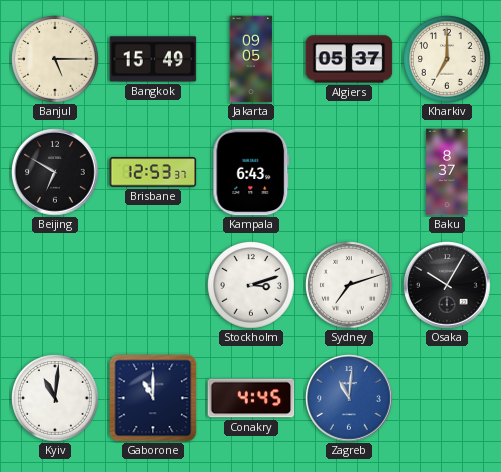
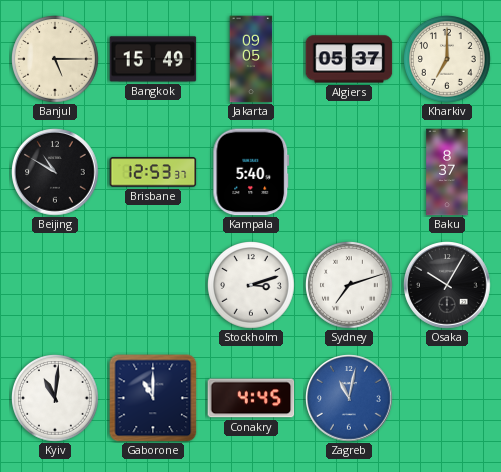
Beijing: 6:50 -> 10:50
Kampala: 6:43 -> 5:40
Zagreb: 11:01 -> 11:02
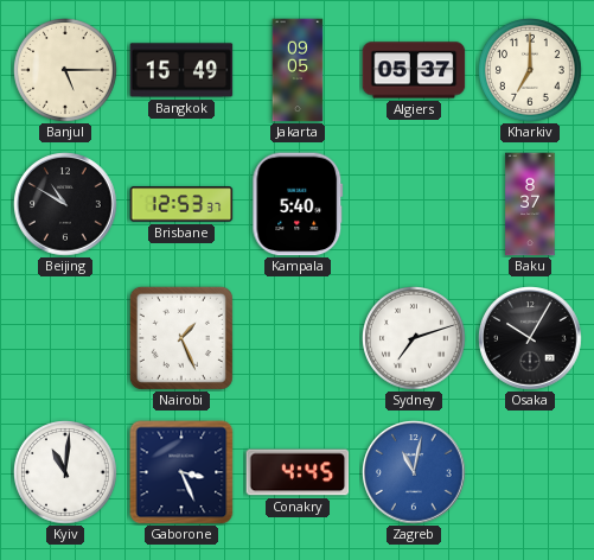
Nairobi: none -> 1:26
Stockholm: 3:12 -> none
Gaborone: 11:00 -> 3:26
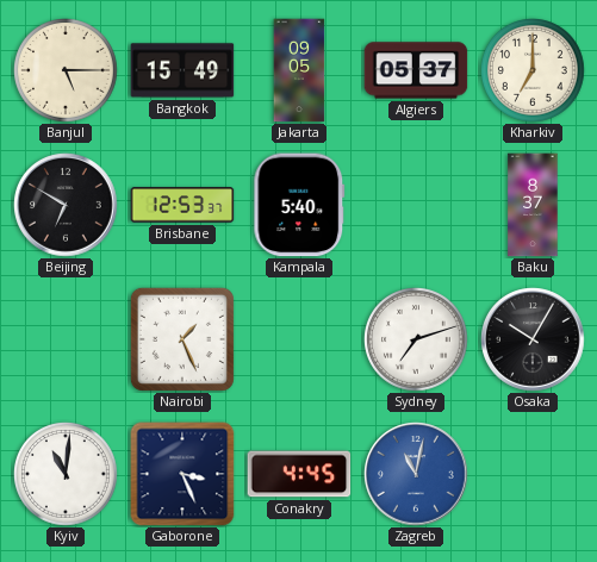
Beijing: 10:50 -> 6:50
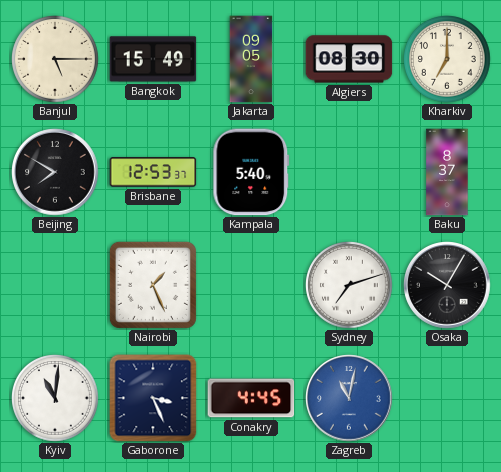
Algiers: 05:37 -> 08:30
Beijing: 6:50 -> 7:50
